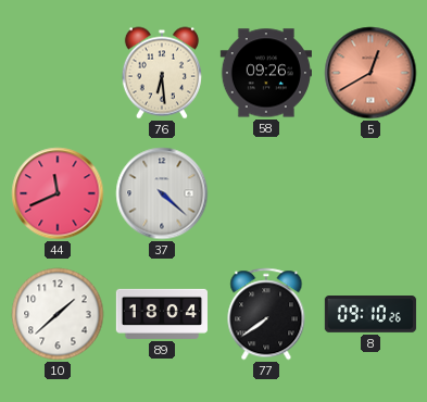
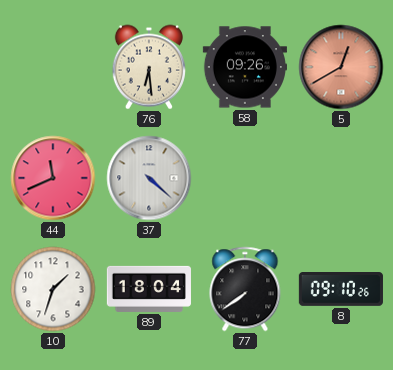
10: 1:38 -> 1:33
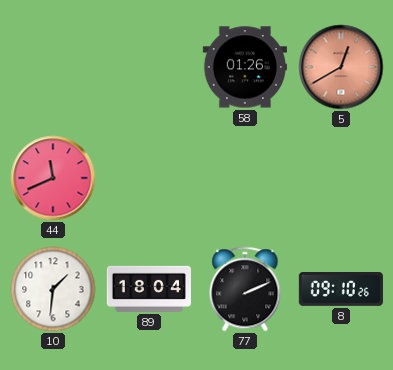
76: 6:29 -> none
58: 09:26 -> 01:26
37: 4:22 -> none
10: 1:33 -> 1:31
77: 7:39 -> 2:11
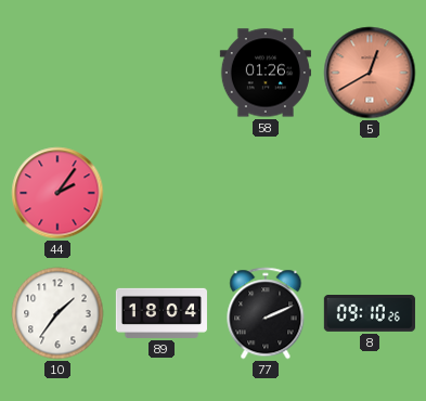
44: 11:41 -> 2:06
10: 1:31 -> 1:36
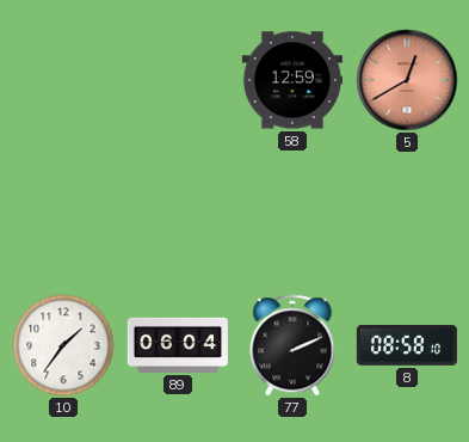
58: 01:26 -> 12:59
44: 2:06 -> none
89: 18:04 -> 06:04
8: 09:10 -> 08:58
